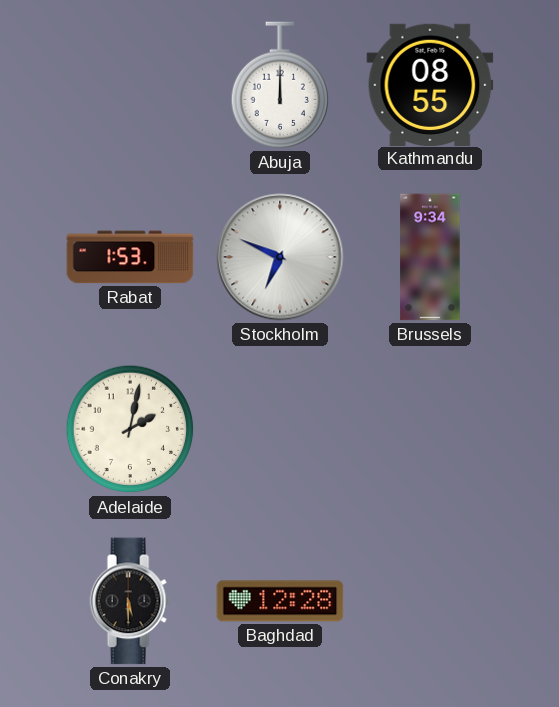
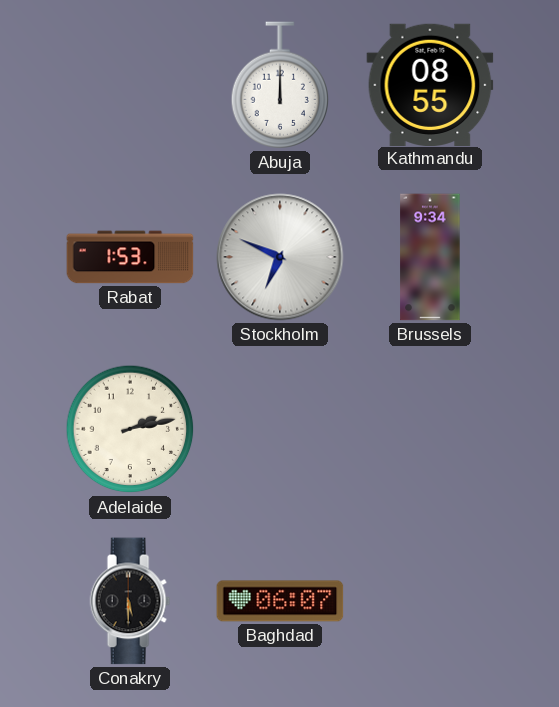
Adelaide: 2:02 -> 2:13
Baghdad: 12:28 -> 06:07
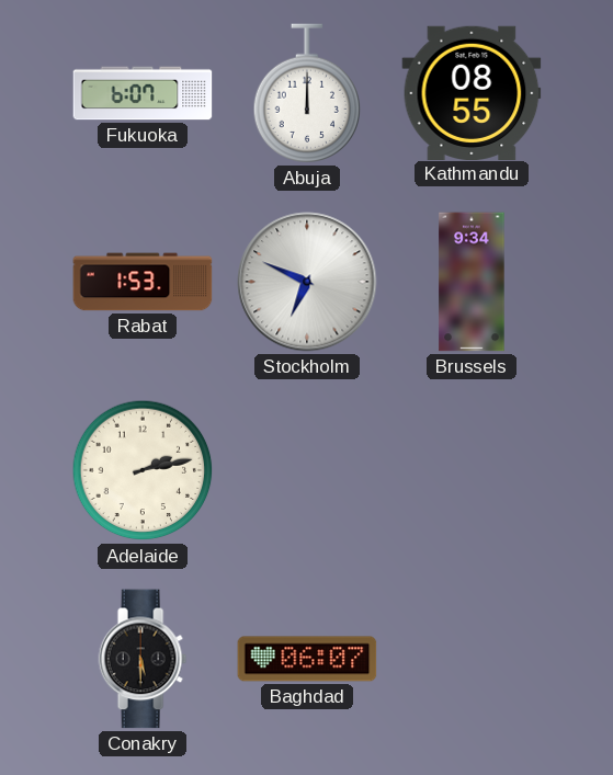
Fukuoka: none -> 6:07
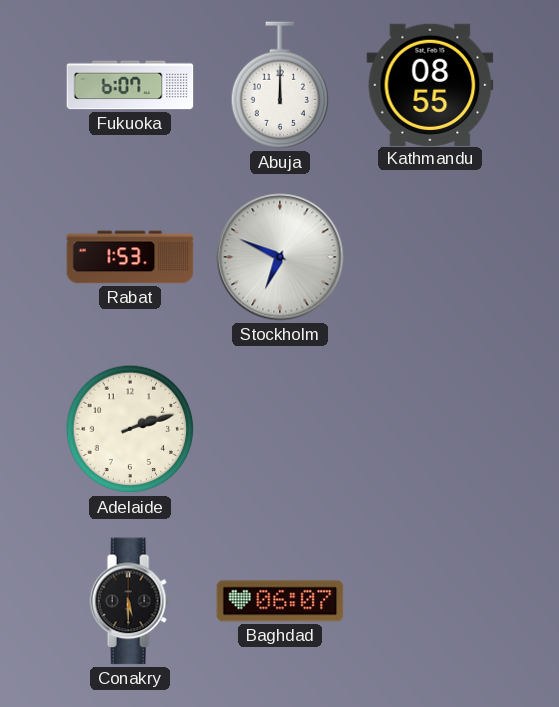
Brussels: 9:34 -> none
Adelaide: 2:13 -> 2:12
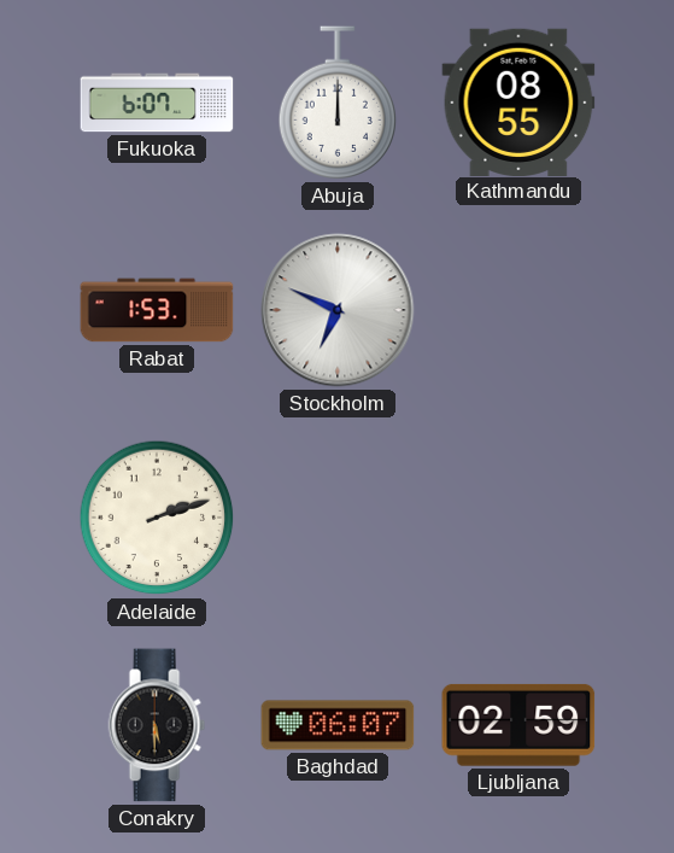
Ljubljana: none -> 02:59
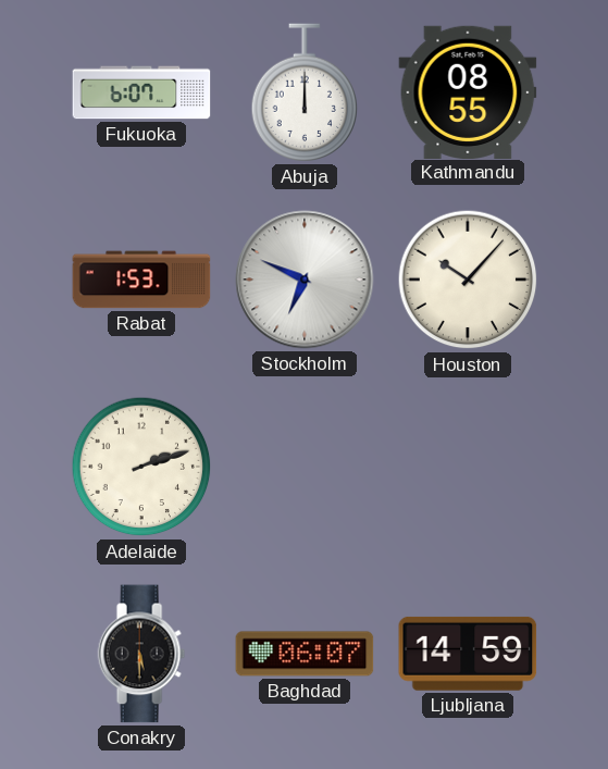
Houston: none -> 10:07
Ljubljana: 02:59 -> 14:59
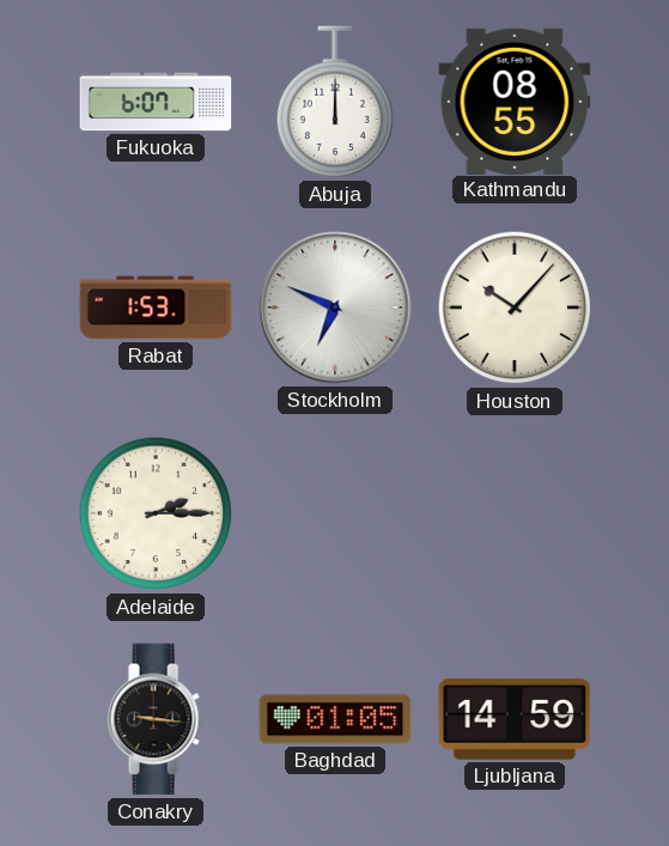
Adelaide: 2:12 -> 2:15
Conakry: 5:30 -> 9:16
Baghdad: 06:07 -> 01:05
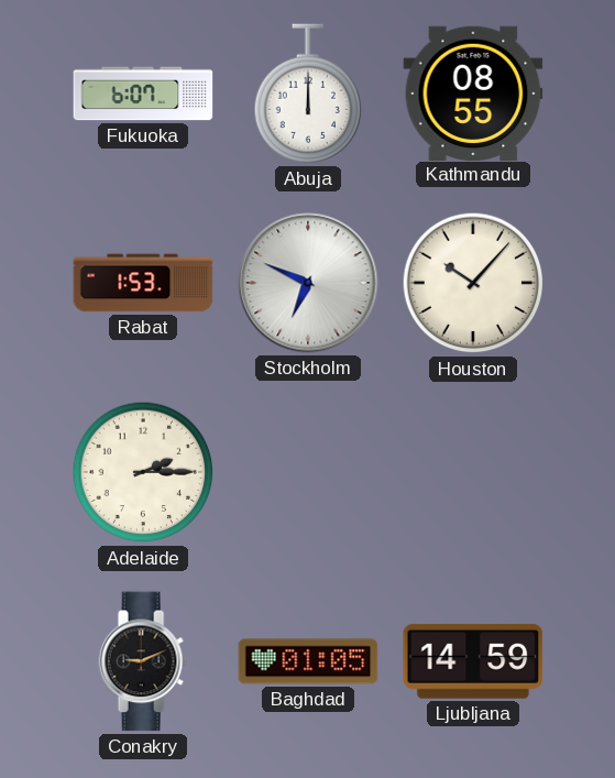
Conakry: 9:16 -> 9:11
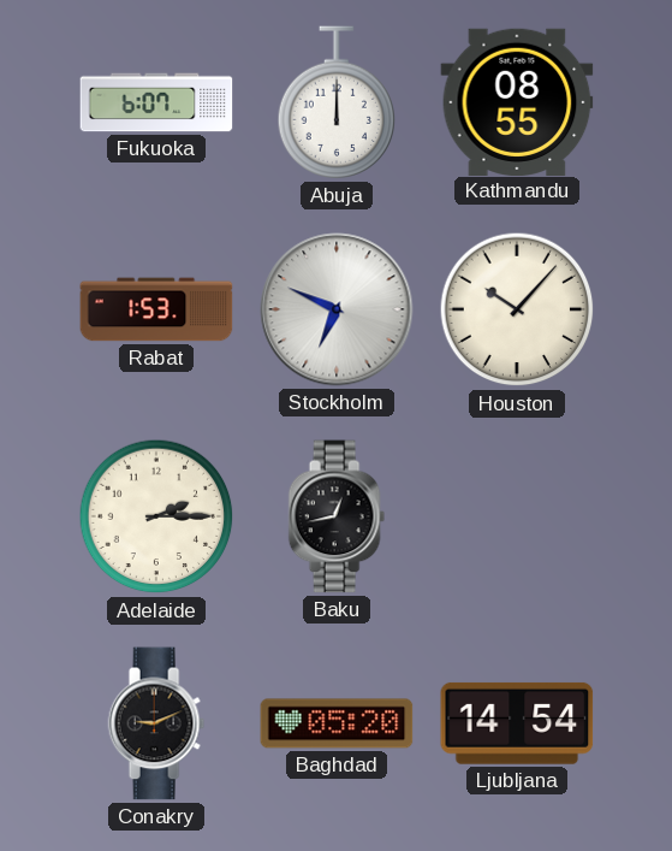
Baku: none -> 12:43
Baghdad: 01:05 -> 05:20
Ljubljana: 14:59 -> 14:54
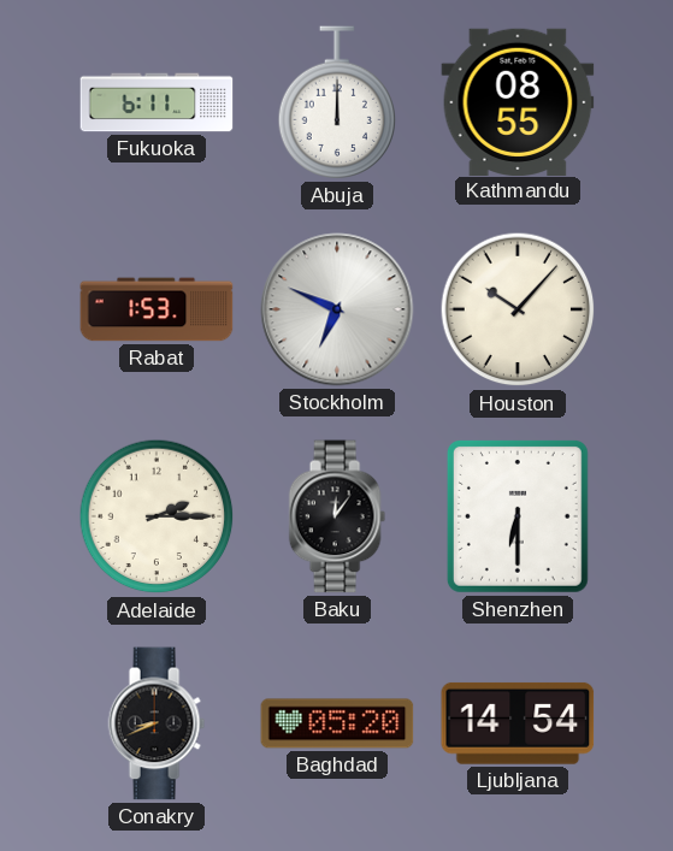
Fukuoka: 6:07 -> 6:11
Baku: 12:43 -> 12:06
Shenzhen: none -> 6:30
Conakry: 9:11 -> 8:41
